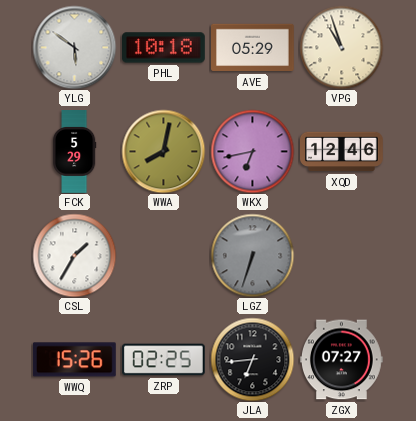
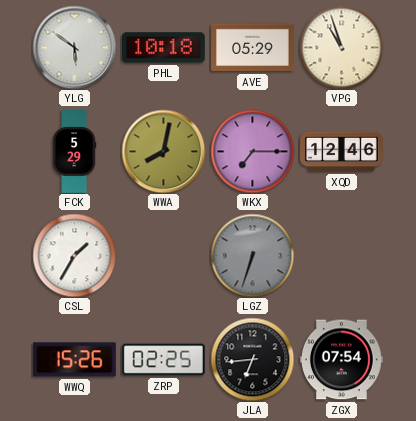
WKX: 6:43 -> 7:15
ZGX: 07:27 -> 07:54
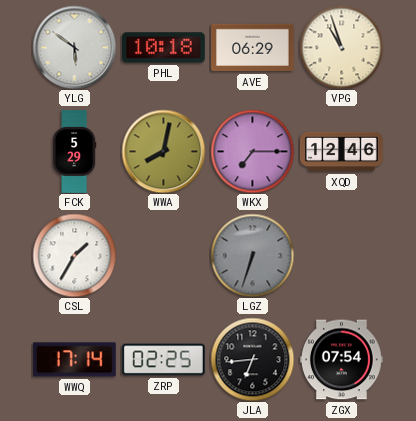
AVE: 05:29 -> 06:29
WWQ: 15:26 -> 17:14
